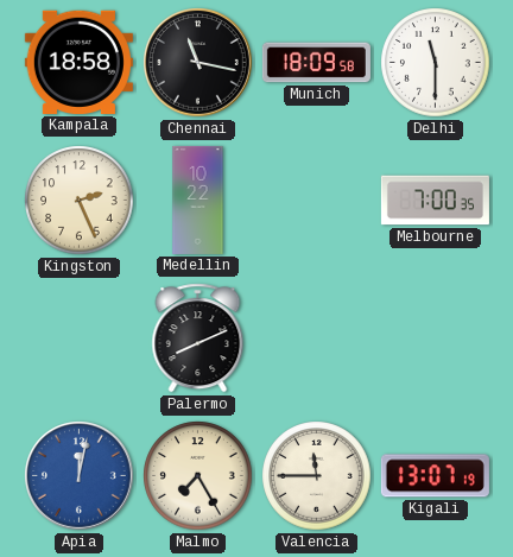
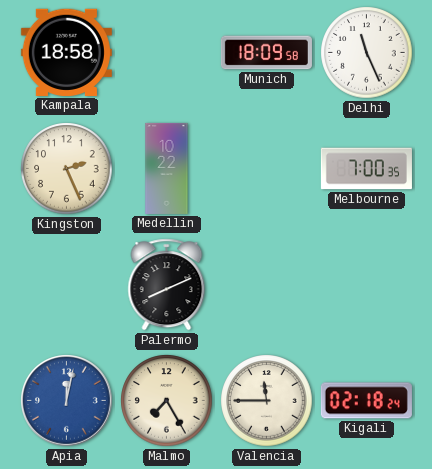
Chennai: 11:17 -> none
Delhi: 11:30 -> 11:26
Kigali: 13:07 -> 02:18
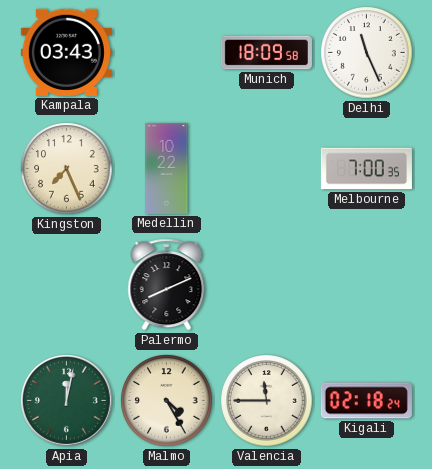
Kampala: 18:58 -> 03:43
Kingston: 2:26 -> 7:26
Apia dial: blue -> green
Malmo: 7:25 -> 4:25
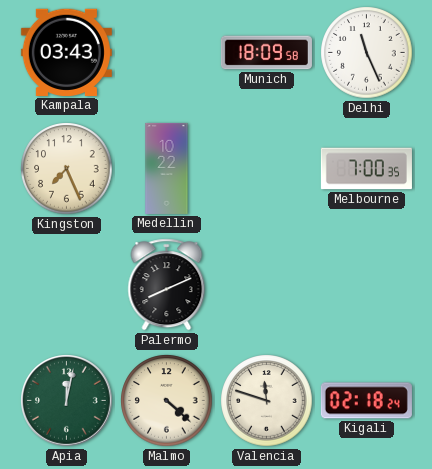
Malmo: 4:25 -> 4:22
Valencia: 11:45 -> 11:48
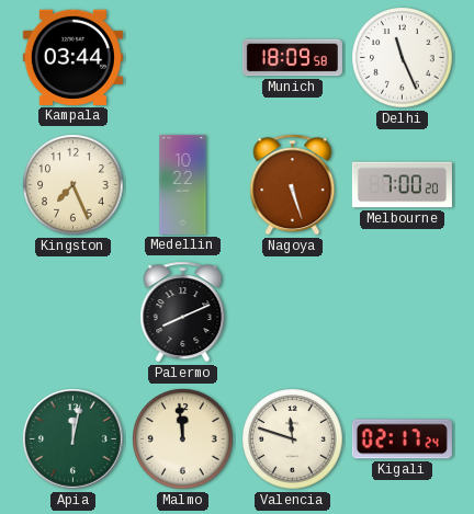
Kampala: 03:43 -> 03:44
Nagoya: none -> 5:27
Melbourne: 7:00:35 -> 7:00:20
Malmo: 4:22 -> 11:59
Kigali: 02:18 -> 02:17
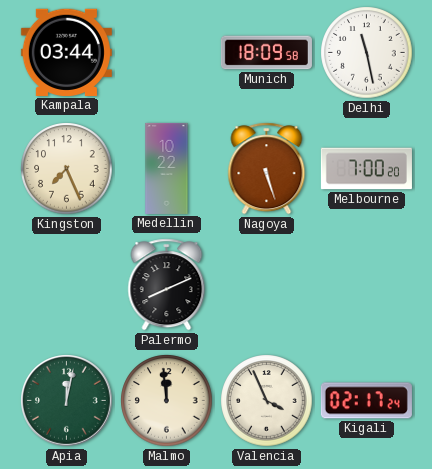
Delhi: 11:26 -> 11:28
Valencia: 11:48 -> 3:56
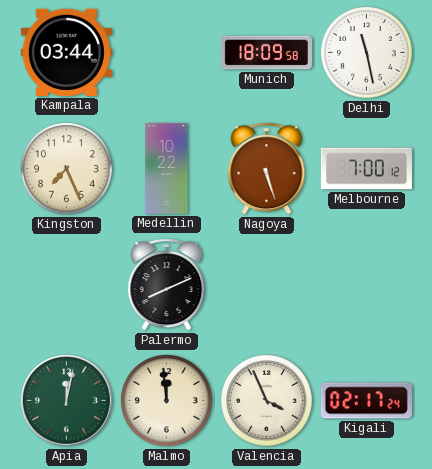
Melbourne: 7:00:20 -> 7:00:12
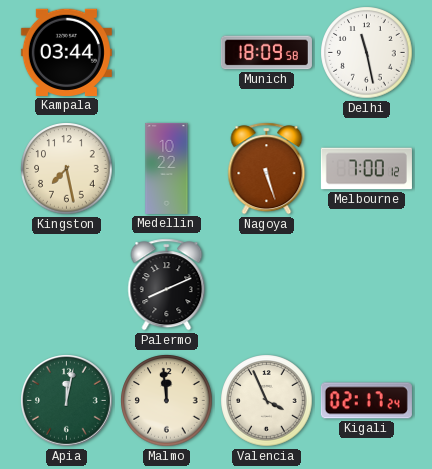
Kingston: 7:26 -> 7:28
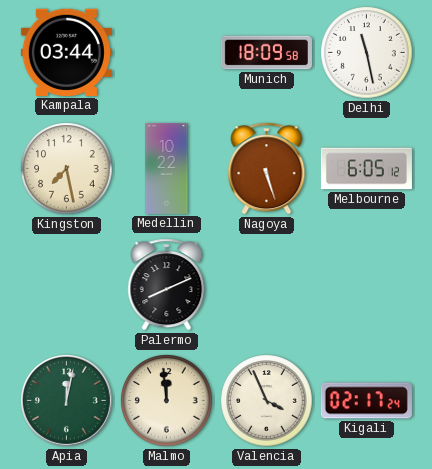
Melbourne: 7:00 -> 6:05
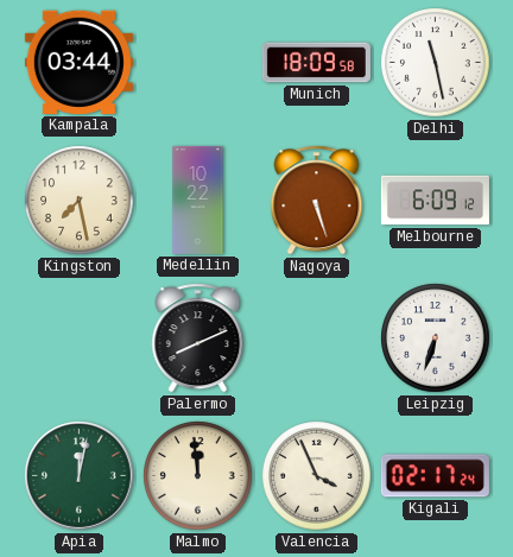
Melbourne: 6:05 -> 6:09
Leipzig: none -> 6:33
